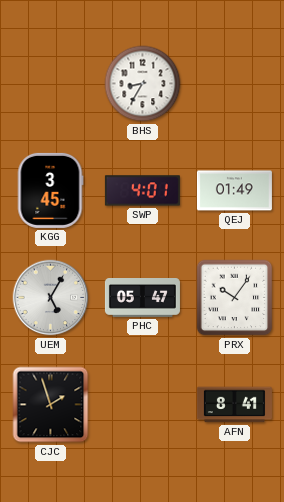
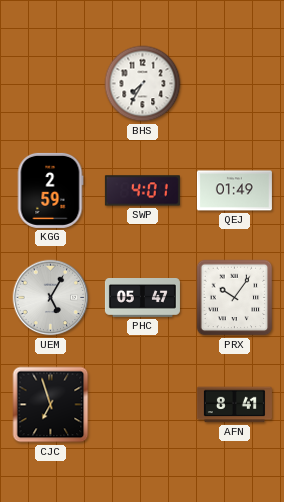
BHS: 8:35 -> 7:35
KGG: 3:45 -> 2:59
CJC: 1:57 -> 6:57
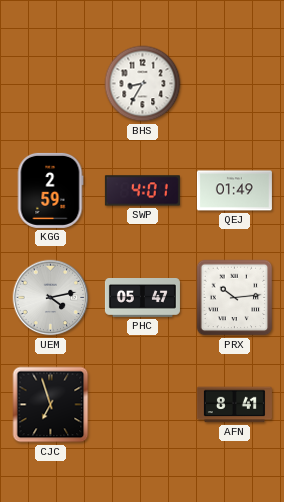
BHS: 7:35 -> 8:35
UEM: 5:05 -> 4:13
PRX: 10:06 -> 10:14
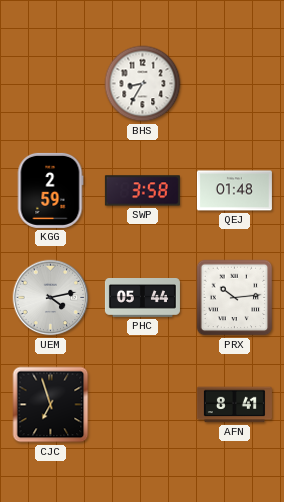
SWP: 4:01 -> 3:58
QEJ: 01:49 -> 01:48
PHC: 05:47 -> 05:44
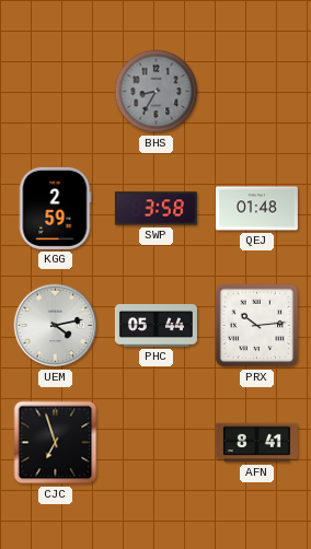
BHS dial: white -> grey
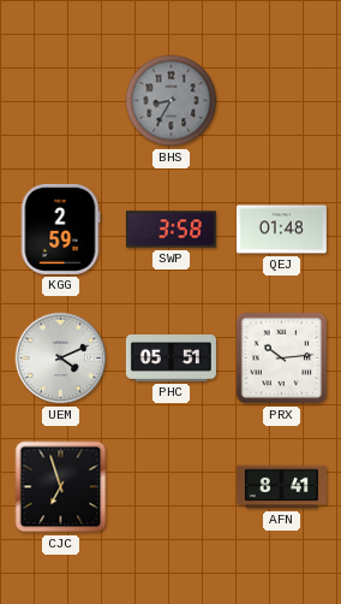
UEM: 4:13 -> 4:11
PHC: 05:44 -> 05:51
